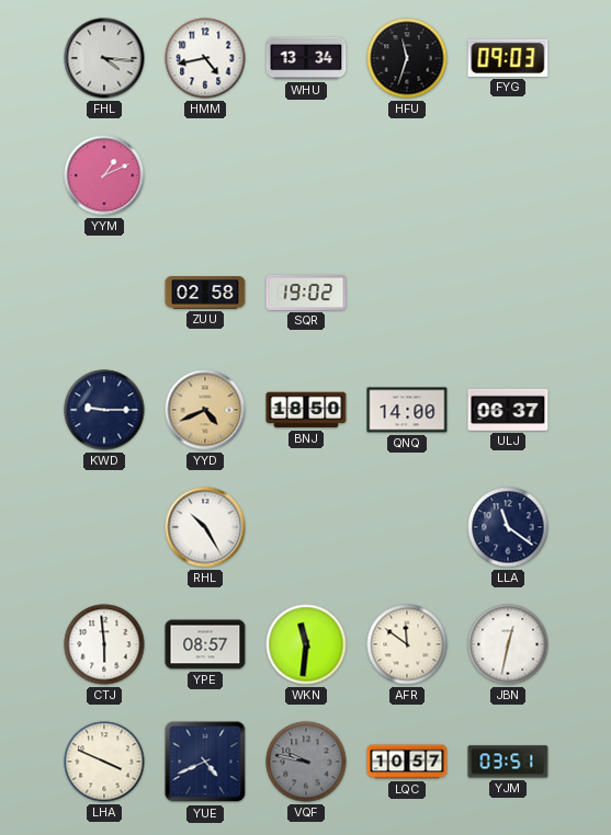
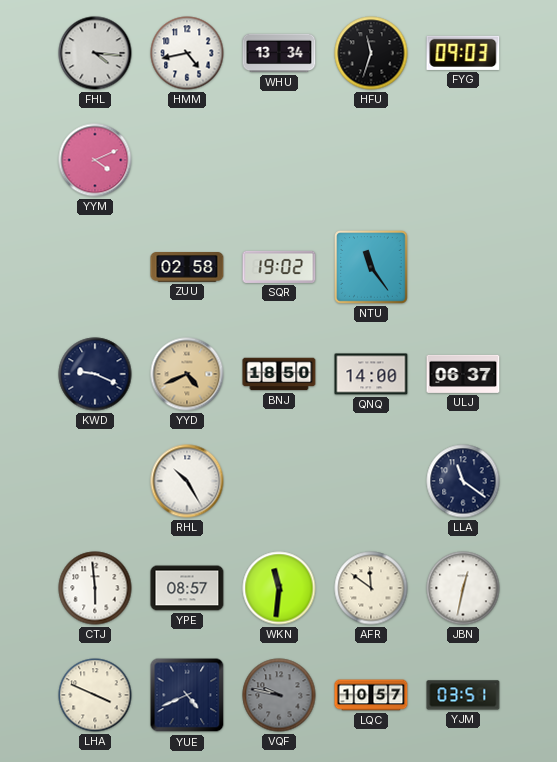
YYM: 1:11 -> 4:11
NTU: none -> 11:24
KWD: 9:15 -> 9:19
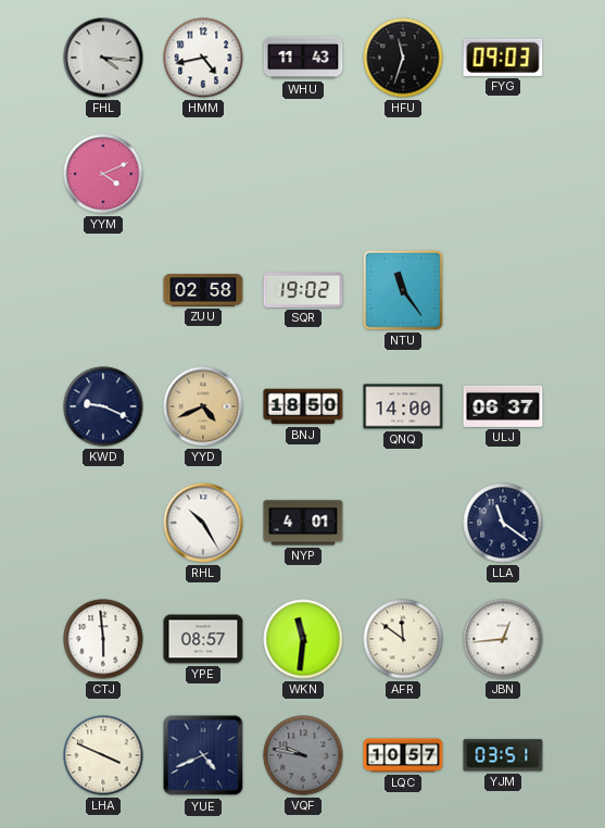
WHU: 13:34 -> 11:43
NYP: none -> 4:01
JBN: 12:32 -> 12:44
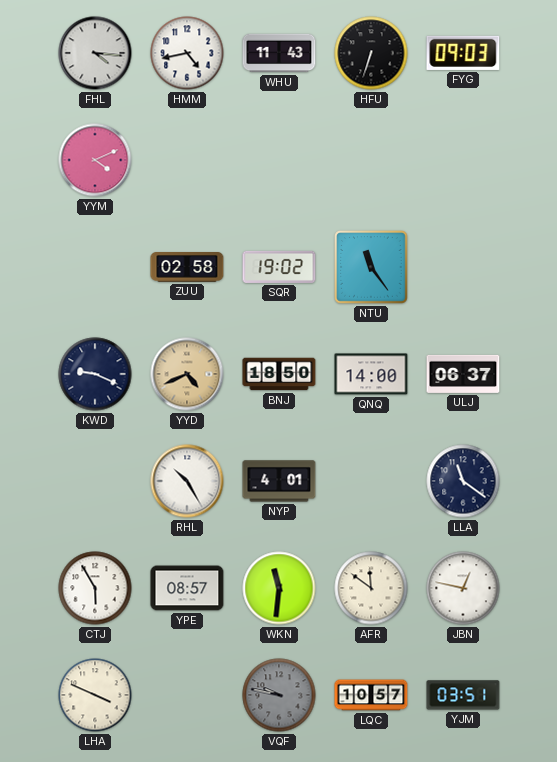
HFU: 11:33 -> 6:33
CTJ: 5:59 -> 5:55
JBN: 12:44 -> 12:47
YUE: 4:41 -> none
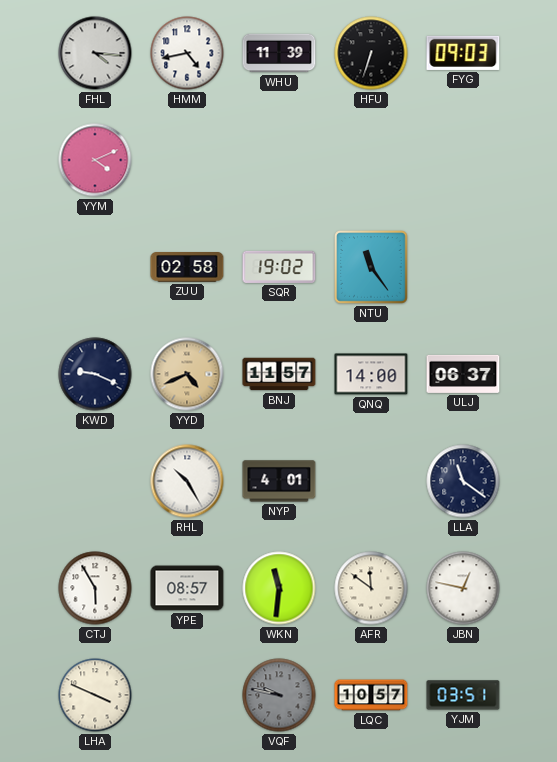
WHU: 11:43 -> 11:39
BNJ: 18:50 -> 11:57
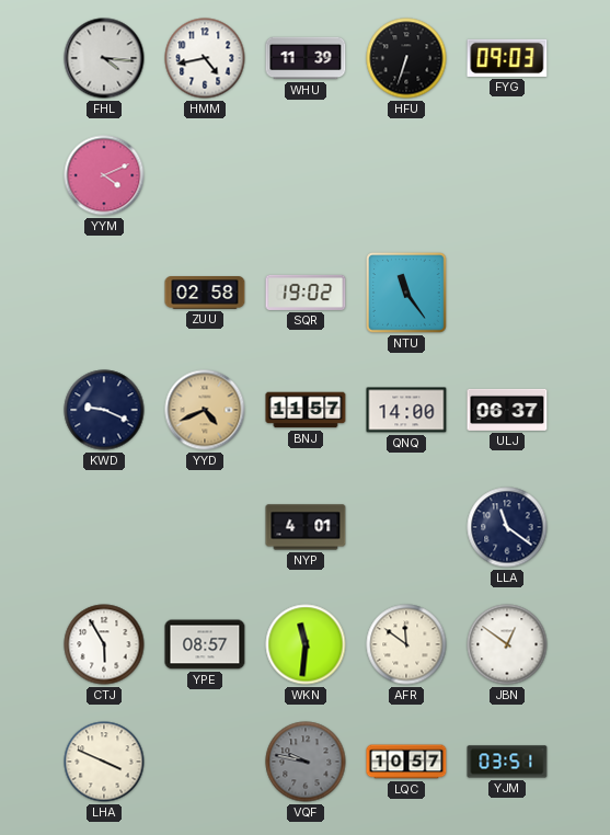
RHL: 10:25 -> none
JBN: 12:47 -> 12:51
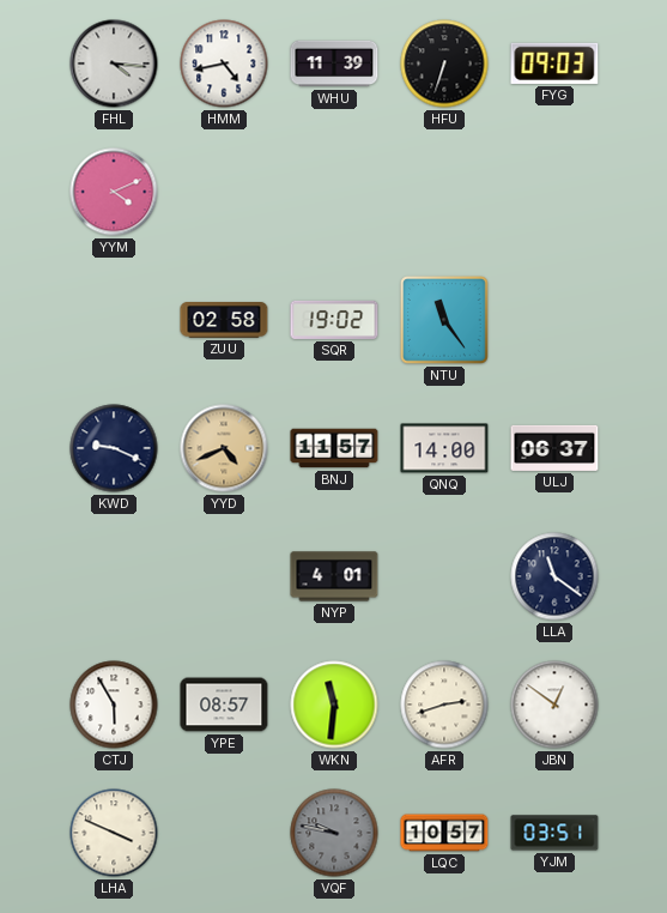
AFR: 11:51 -> 2:42
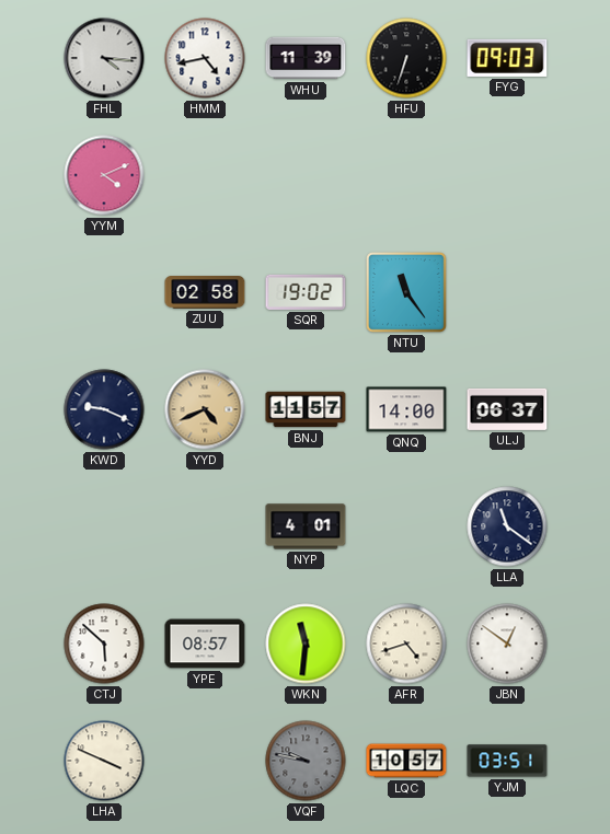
CTJ: 5:55 -> 5:52
AFR: 2:42 -> 4:42
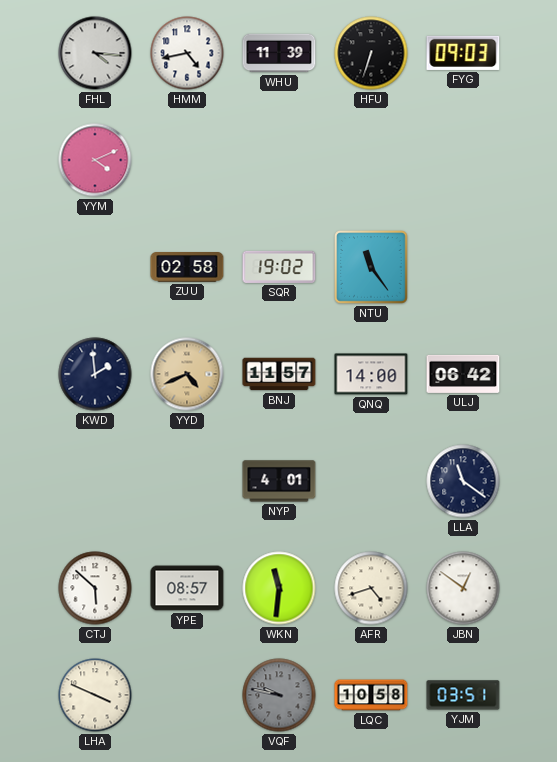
KWD: 9:19 -> 1:59
ULJ: 06:37 -> 06:42
LQC: 10:57 -> 10:58
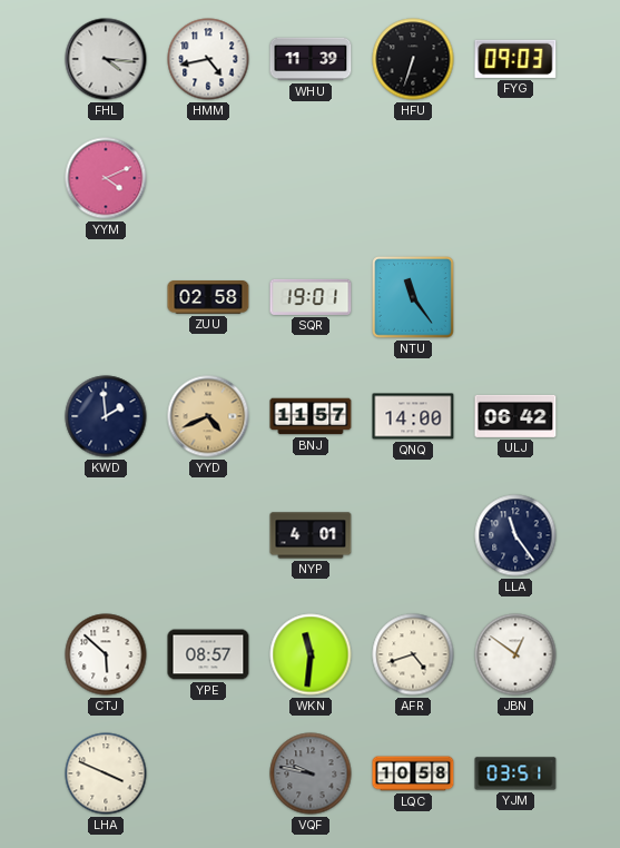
SQR: 19:02 -> 19:01
LLA: 11:21 -> 11:24
